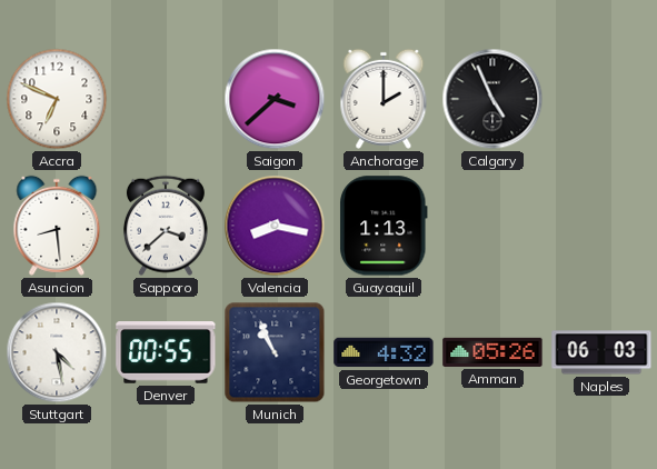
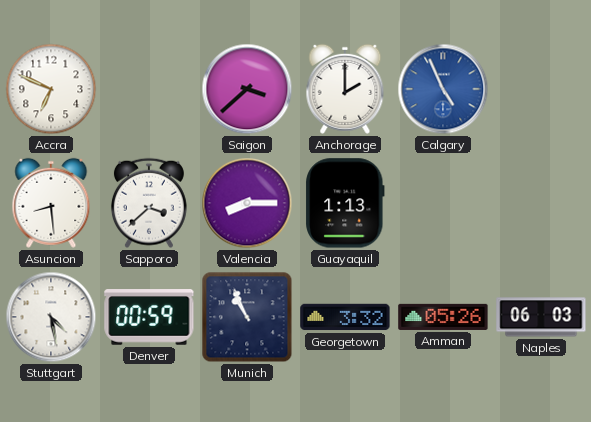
Calgary dial: black -> blue
Valencia: 8:17 -> 8:15
Denver: 00:55 -> 00:59
Georgetown: 4:32 -> 3:32
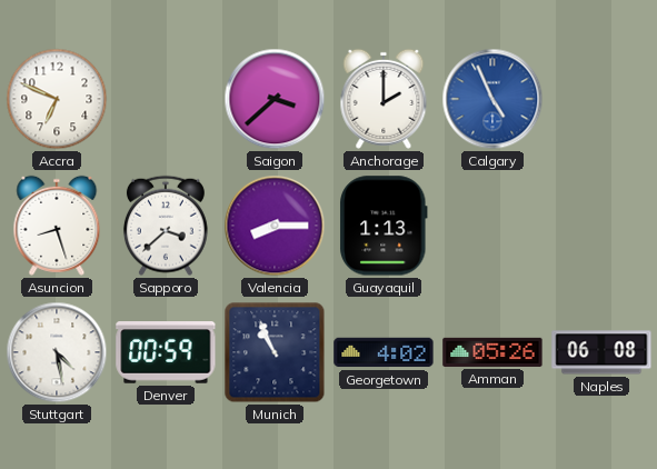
Asuncion: 8:29 -> 8:27
Georgetown: 3:32 -> 4:02
Naples: 06:03 -> 06:08
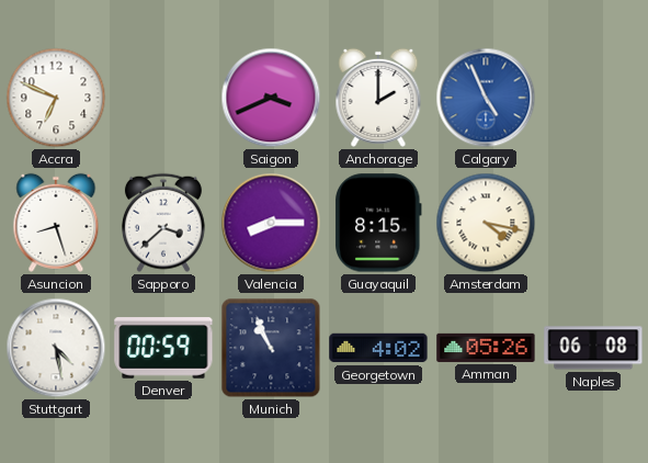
Saigon: 3:38 -> 3:41
Guayaquil: 1:13 -> 8:15
Amsterdam: none -> 4:17
